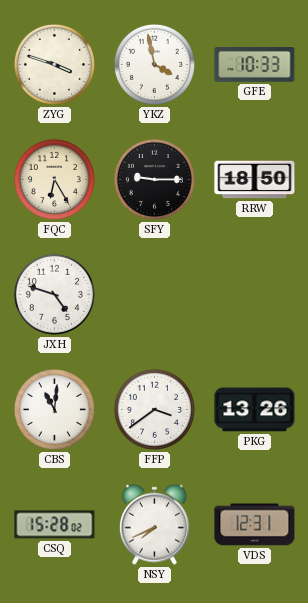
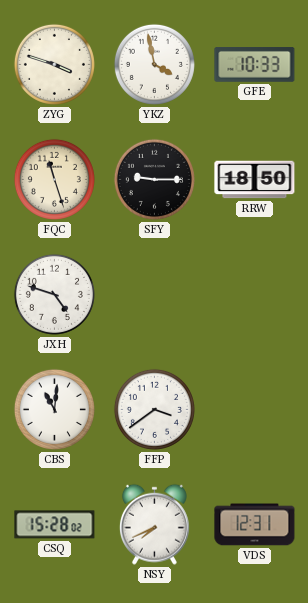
FQC: 6:25 -> 11:27
PKG: 13:26 -> none
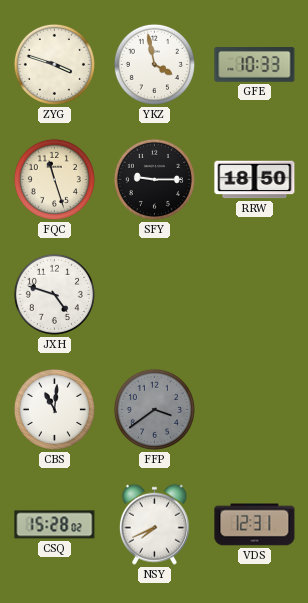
FFP dial: white -> grey
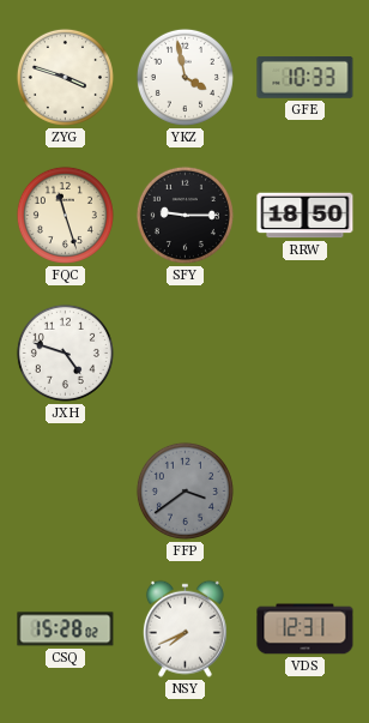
CBS: 11:01 -> none
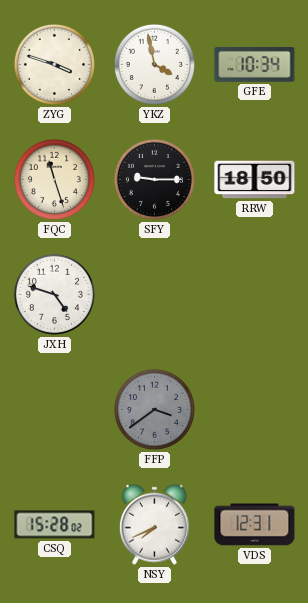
GFE: 10:33 -> 10:34
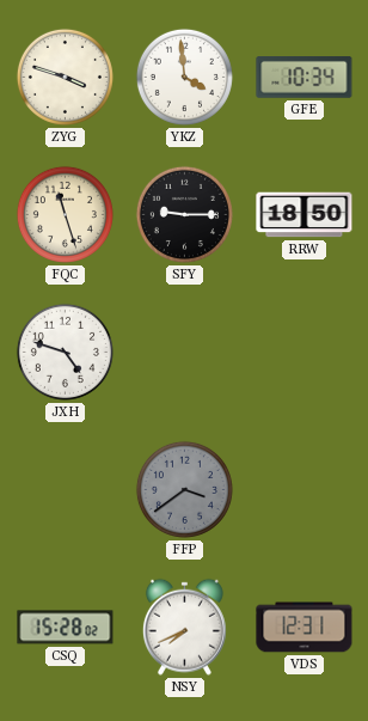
YKZ: 3:58 -> 3:59
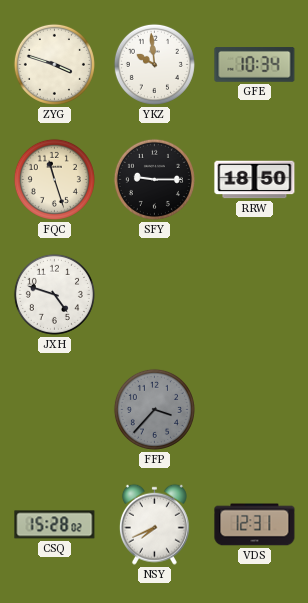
YKZ: 3:59 -> 9:59
FFP: 3:39 -> 3:37
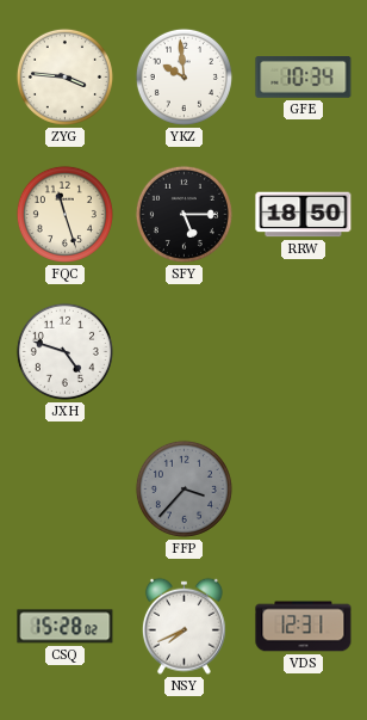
ZYG: 3:48 -> 3:46
SFY: 9:15 -> 5:15
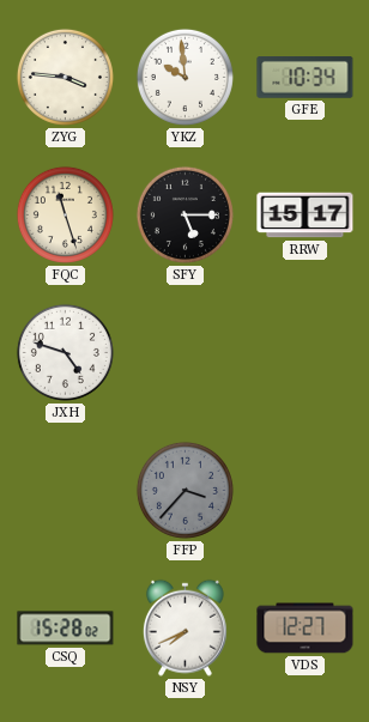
RRW: 18:50 -> 15:17
VDS: 12:31 -> 12:27
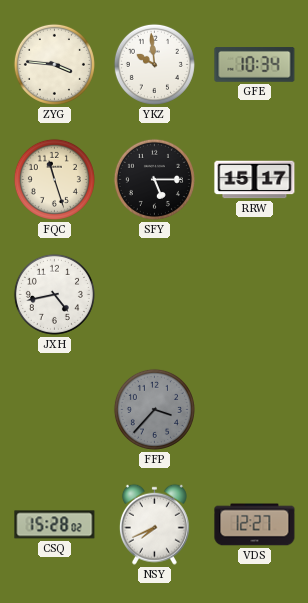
JXH: 4:48 -> 4:43
